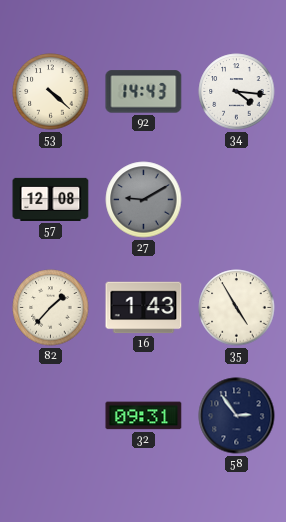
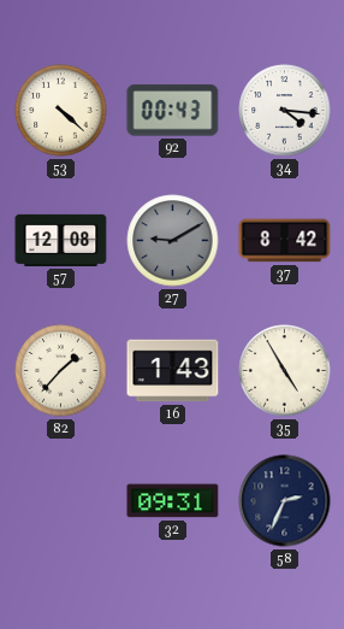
92: 14:43 -> 00:43
37: none -> 8:42
58: 2:54 -> 2:34
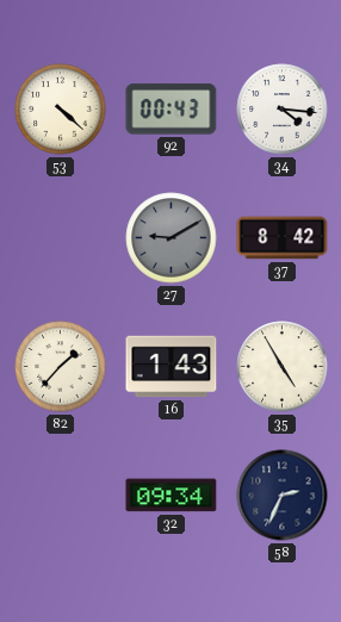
57: 12:08 -> none
32: 09:31 -> 09:34
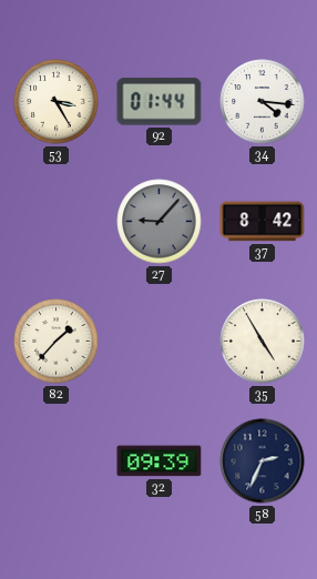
53: 4:22 -> 3:25
92: 00:43 -> 01:44
27: 9:10 -> 9:07
16: 1:43 -> none
32: 09:34 -> 09:39
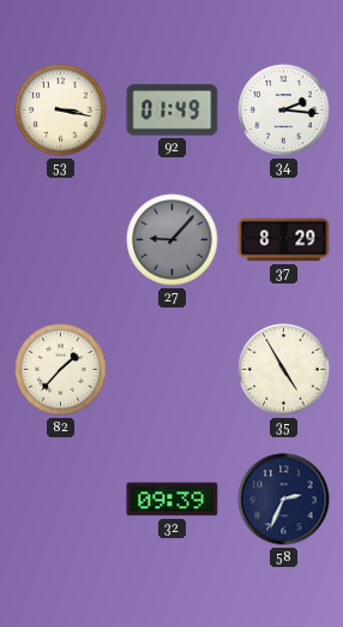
53: 3:25 -> 3:17
92: 01:44 -> 01:49
34: 4:16 -> 2:16
37: 8:42 -> 8:29
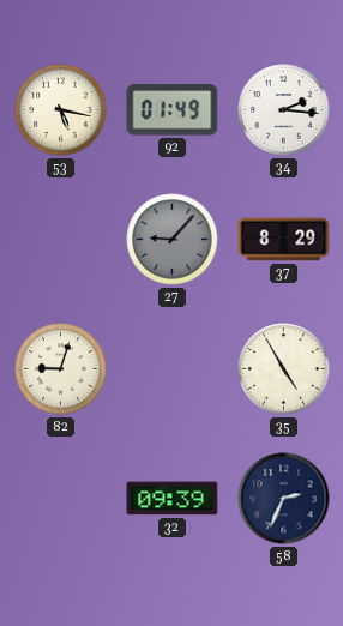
53: 3:17 -> 5:17
82: 1:37 -> 9:03
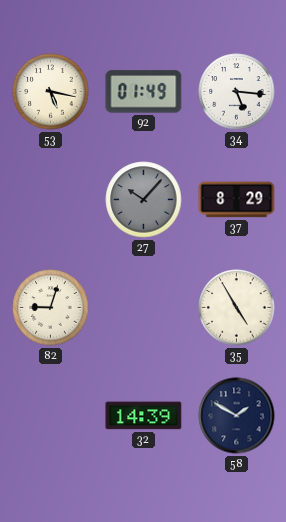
34: 2:16 -> 5:16
27: 9:07 -> 10:07
32: 09:39 -> 14:39
58: 2:34 -> 1:50
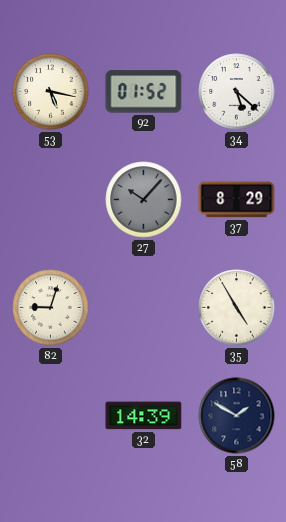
92: 01:49 -> 01:52
34: 5:16 -> 5:22
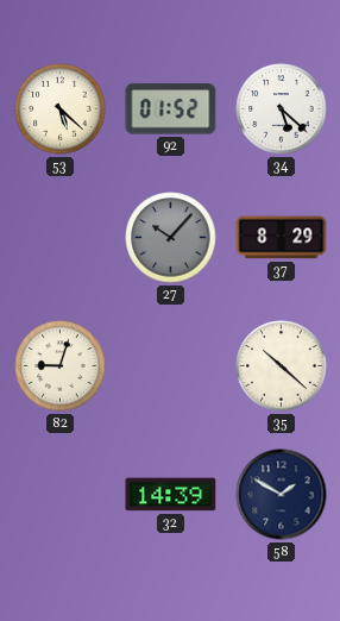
53: 5:17 -> 5:22
35: 4:55 -> 10:22
